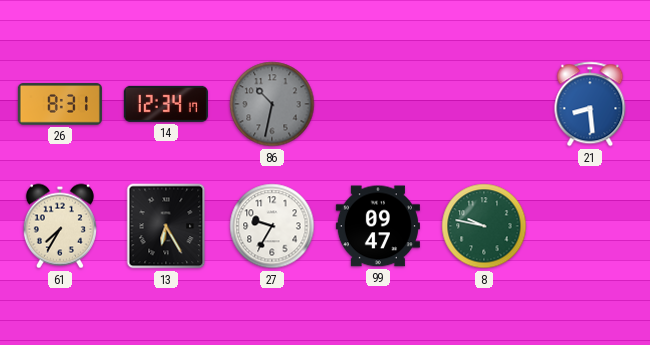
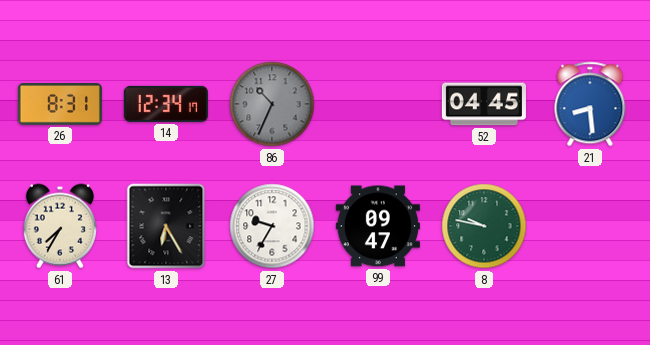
86: 10:32 -> 10:34
52: none -> 04:45
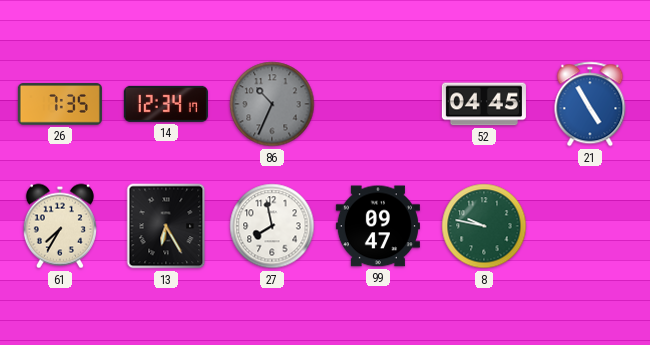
26: 8:31 -> 7:35
21: 8:29 -> 4:55
27: 9:35 -> 7:58
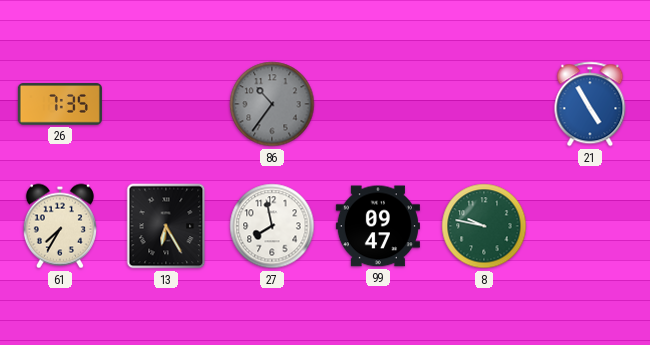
14: 12:34 -> none
86: 10:34 -> 10:36
52: 04:45 -> none
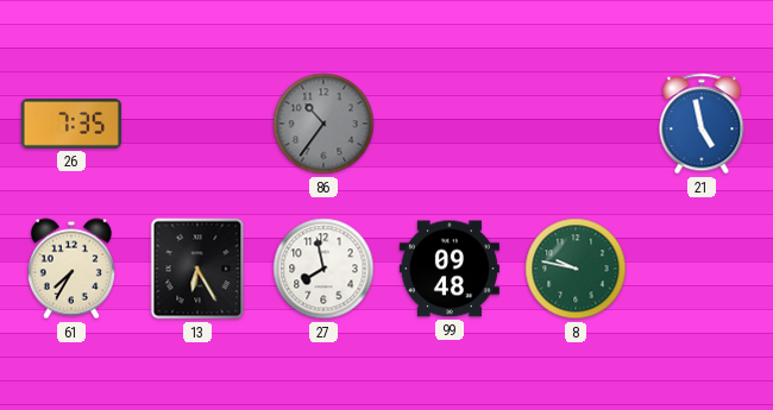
21: 4:55 -> 4:58
99: 09:47 -> 09:48
